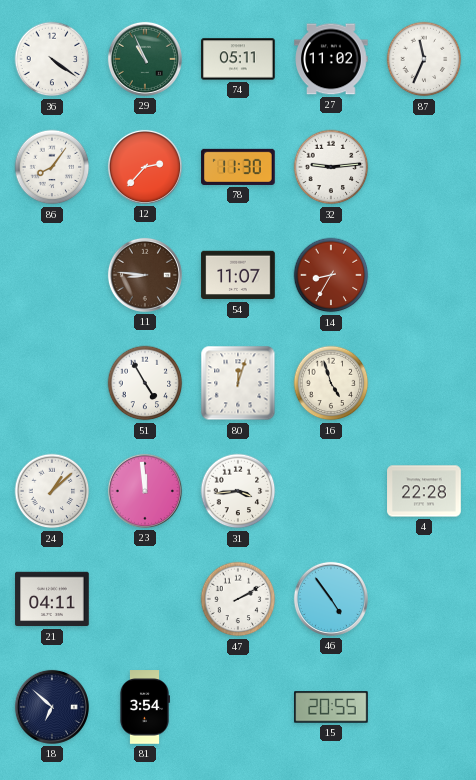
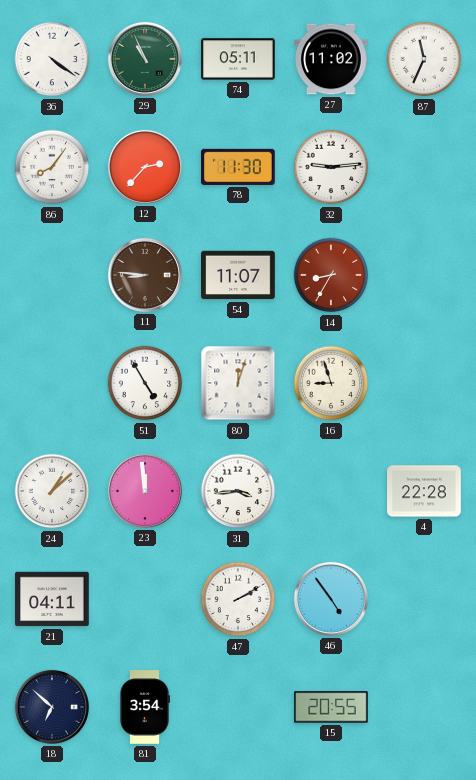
16: 4:57 -> 8:57
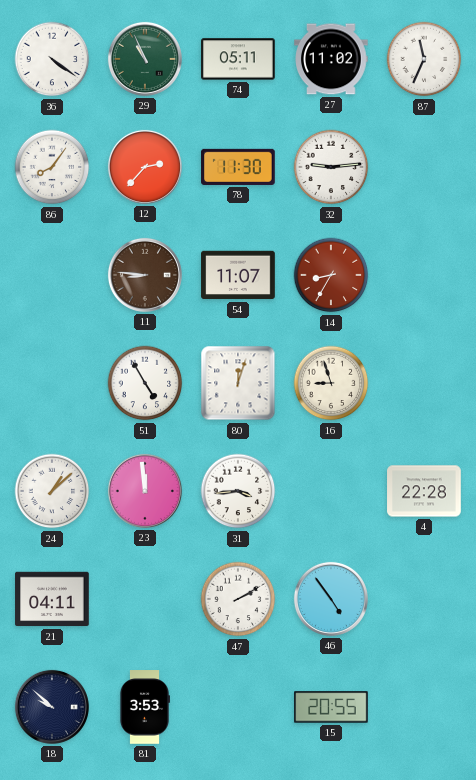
18: 6:52 -> 9:52
81: 3:54 -> 3:53
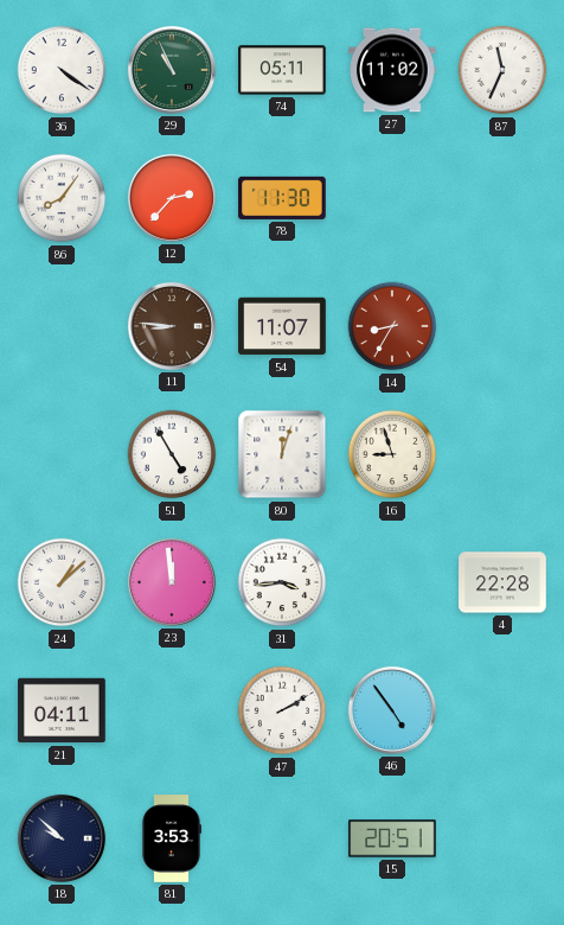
32: 9:14 -> none
15: 20:55 -> 20:51
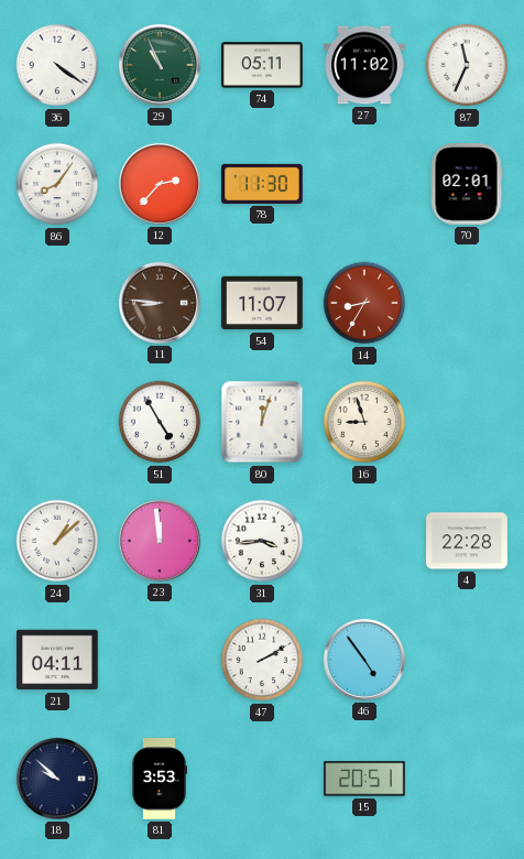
70: none -> 02:01
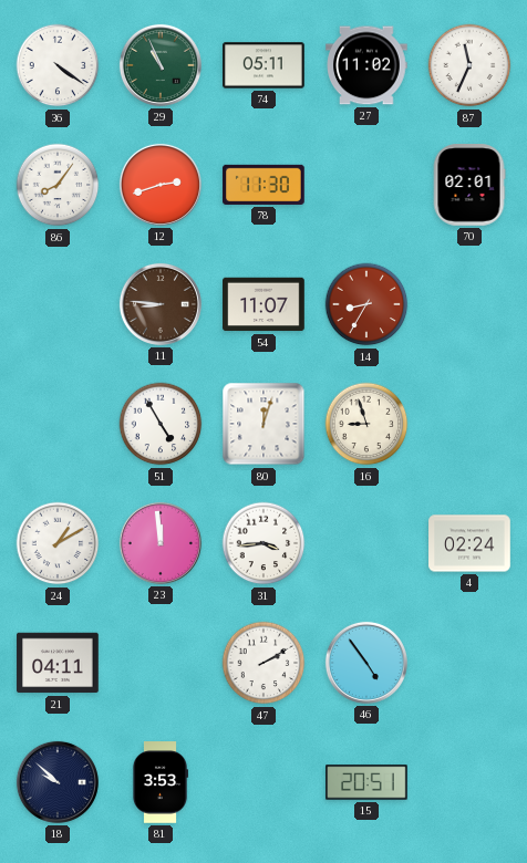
12: 2:37 -> 2:42
24: 1:08 -> 1:10
4: 22:28 -> 02:24
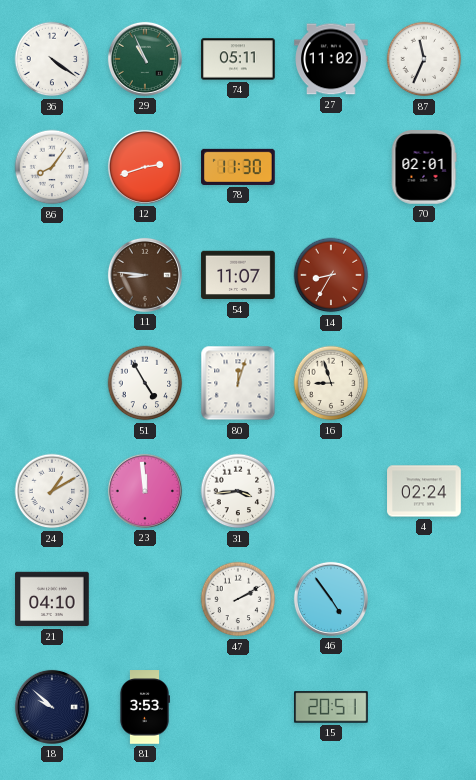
21: 04:11 -> 04:10
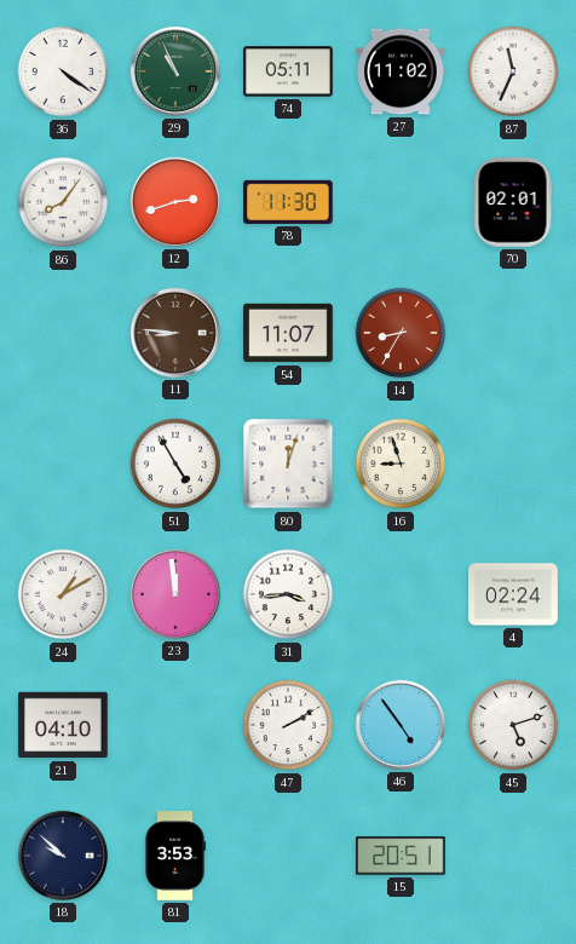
45: none -> 5:12
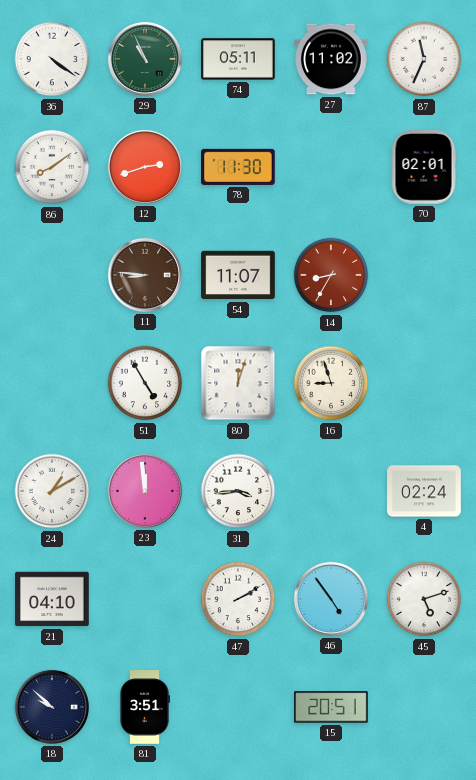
86: 8:06 -> 8:09
81: 3:53 -> 3:51
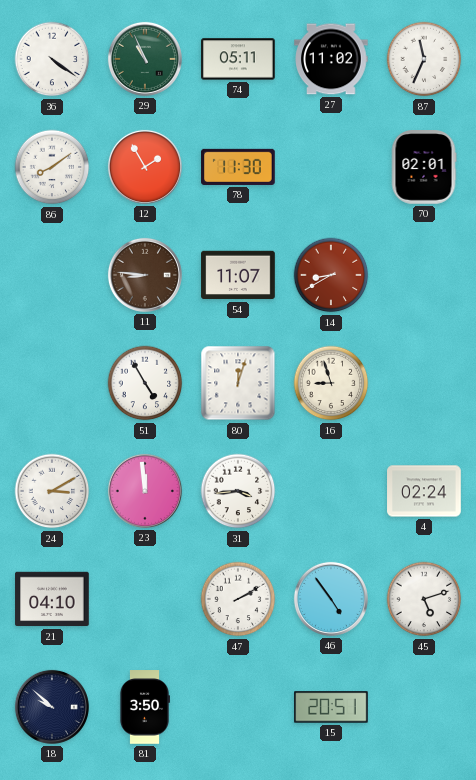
12: 2:42 -> 1:55
14: 8:35 -> 8:40
24: 1:10 -> 3:10
81: 3:51 -> 3:50
